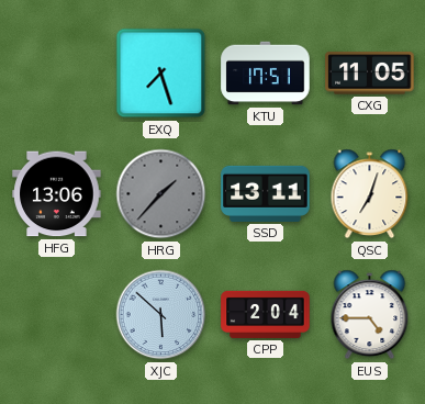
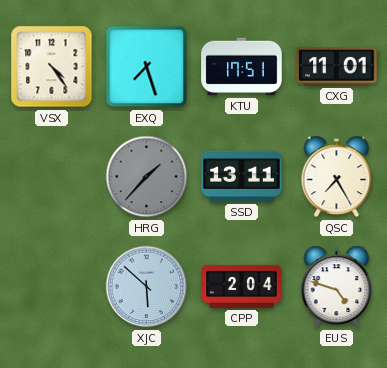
VSX: none -> 4:24
CXG: 11:05 -> 11:01
HFG: 13:06 -> none
QSC: 7:03 -> 7:25
EUS: 4:45 -> 4:48
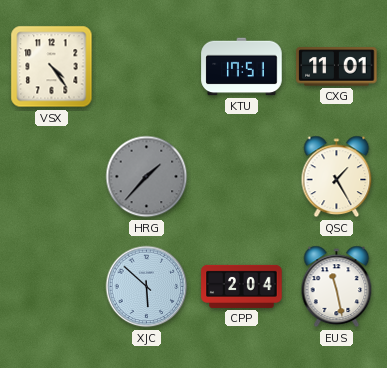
EXQ: 7:27 -> none
SSD: 13:11 -> none
QSC: 7:25 -> 1:25
EUS: 4:48 -> 11:28
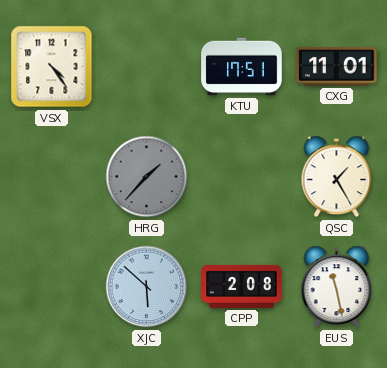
CPP: 2:04 -> 2:08
